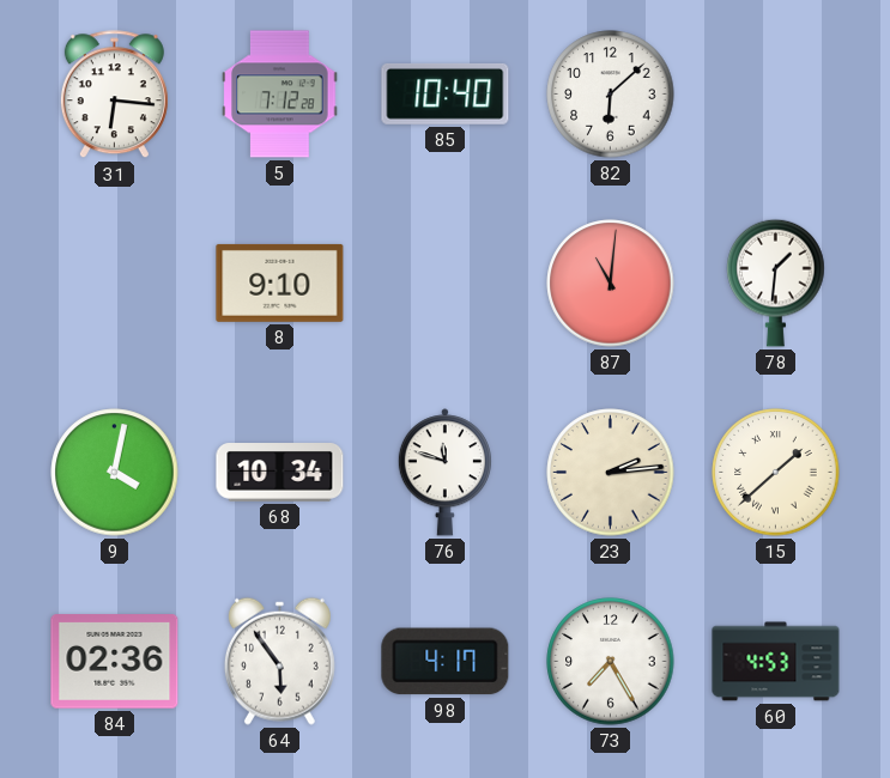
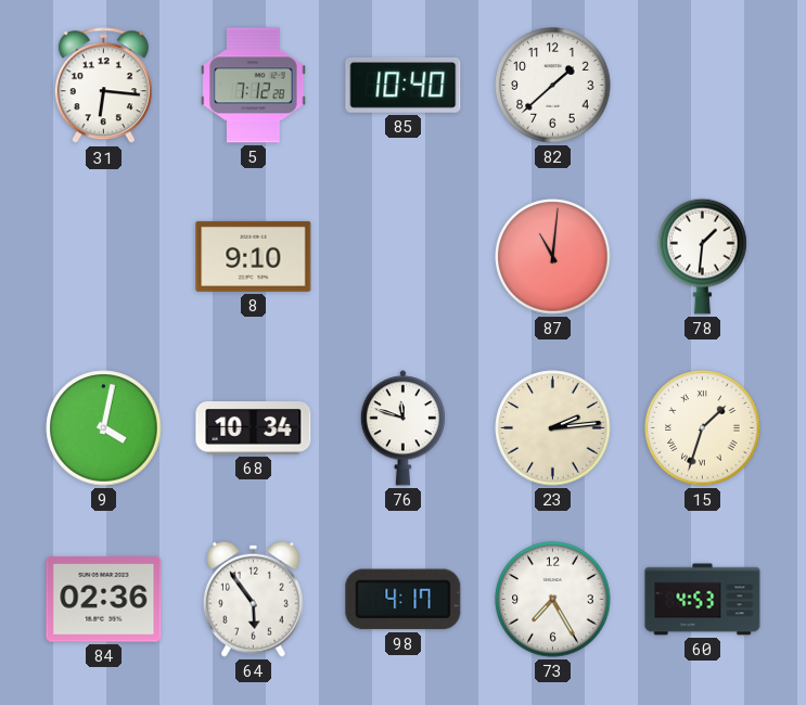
82: 6:08 -> 1:38
15: 1:38 -> 1:33
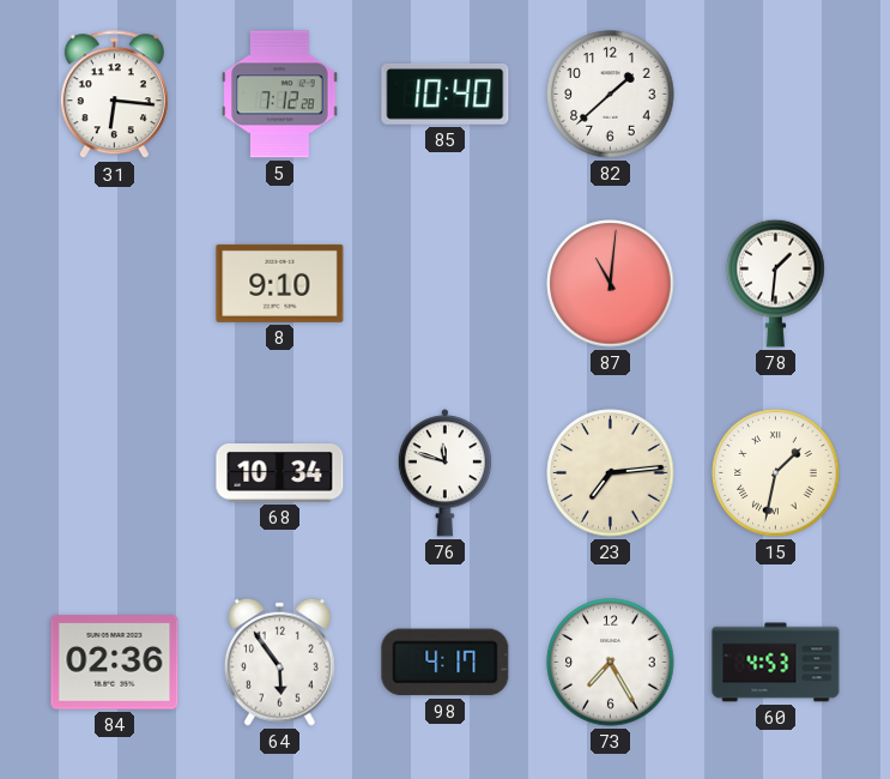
9: 4:02 -> none
23: 2:14 -> 7:14
15: 1:33 -> 1:32
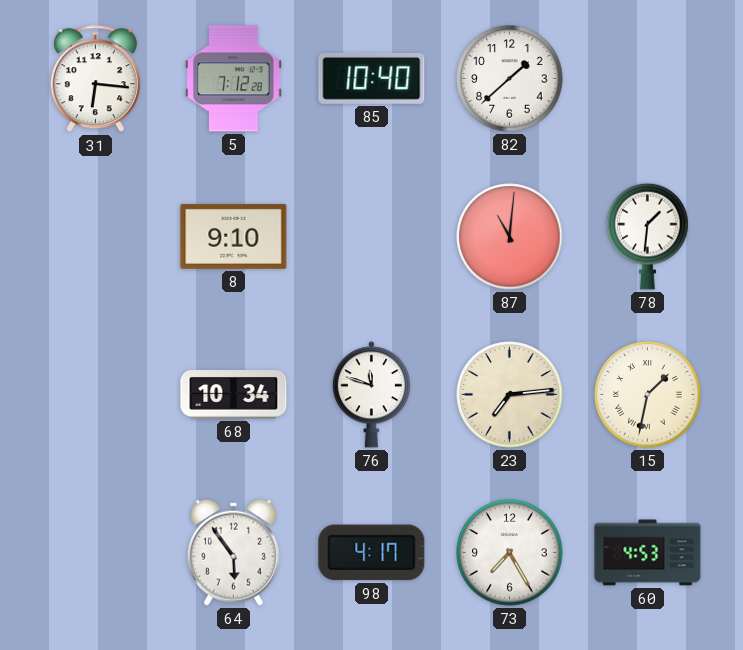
84: 02:36 -> none
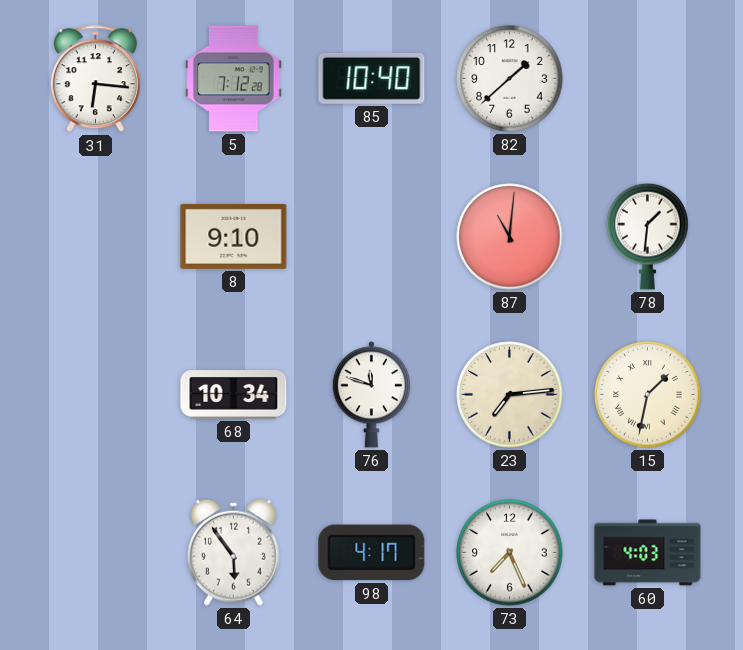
73: 7:25 -> 7:26
60: 4:53 -> 4:03
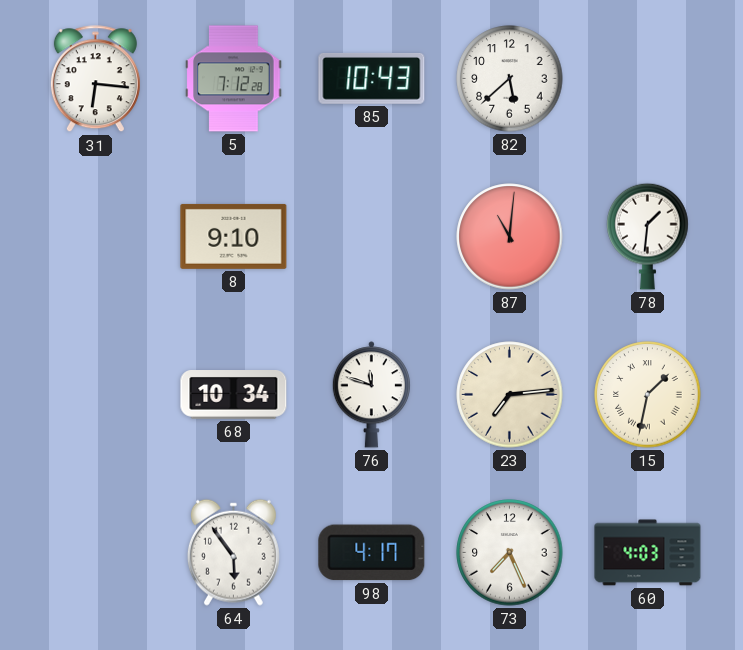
85: 10:40 -> 10:43
82: 1:38 -> 5:38
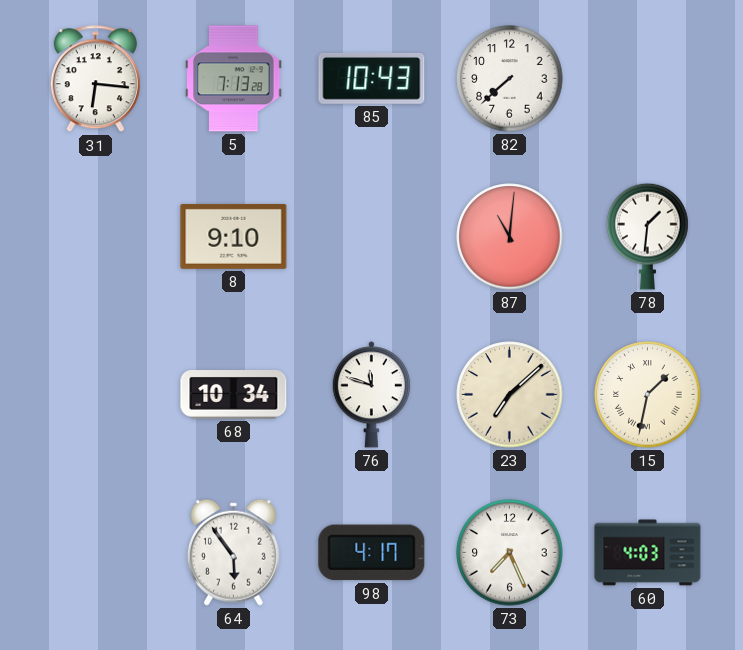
5: 7:12 -> 7:13
82: 5:38 -> 7:38
23: 7:14 -> 7:08
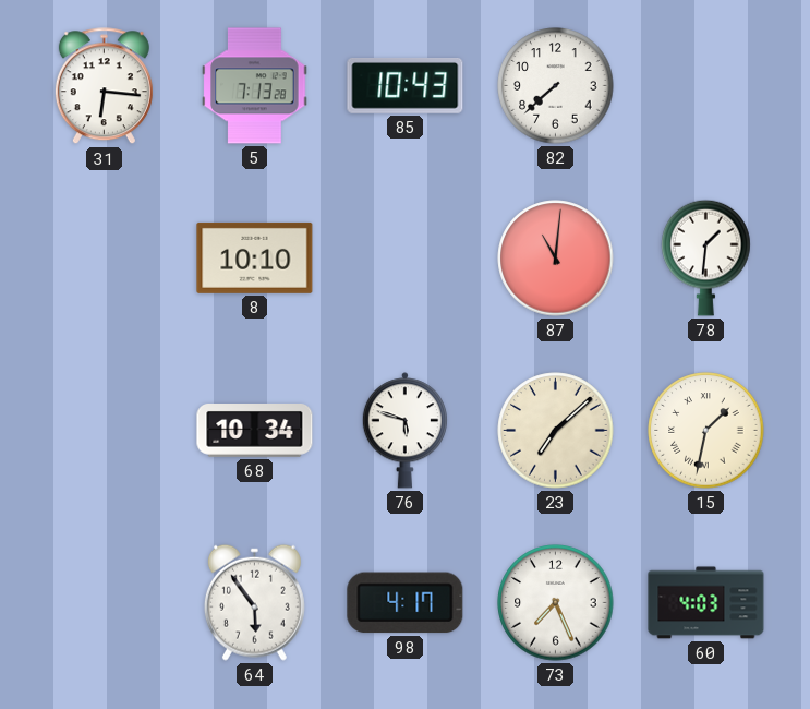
8: 9:10 -> 10:10
76: 11:48 -> 5:48
